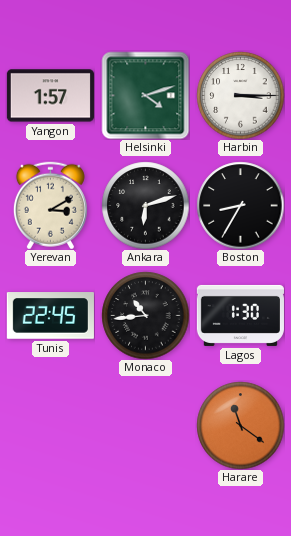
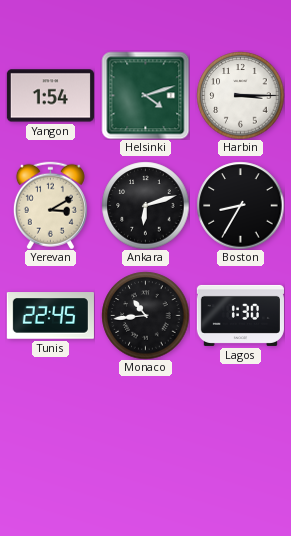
Yangon: 1:57 -> 1:54
Harare: 11:21 -> none
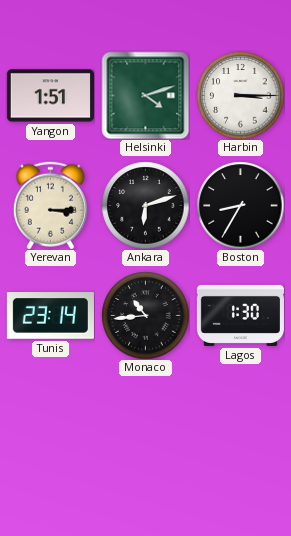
Yangon: 1:54 -> 1:51
Yerevan: 3:10 -> 3:15
Tunis: 22:45 -> 23:14
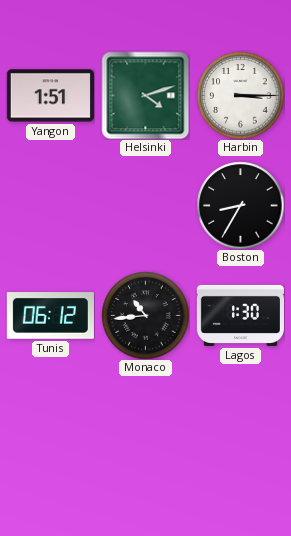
Yerevan: 3:15 -> none
Ankara: 6:12 -> none
Tunis: 23:14 -> 06:12
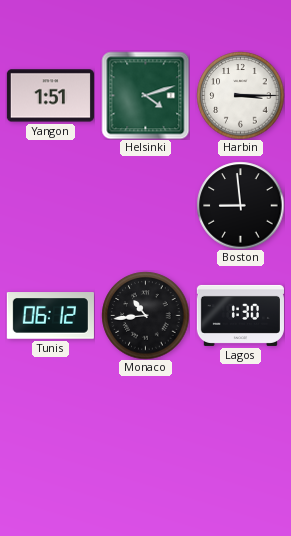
Boston: 8:35 -> 8:59
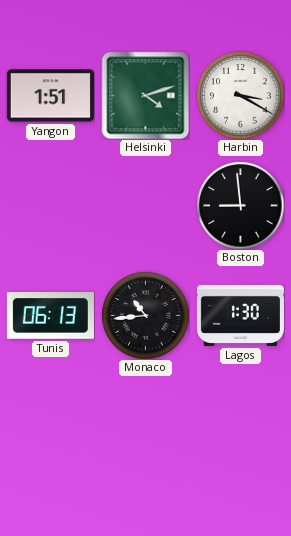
Harbin: 3:15 -> 3:20
Tunis: 06:12 -> 06:13
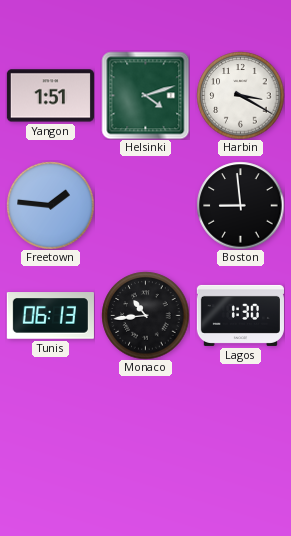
Freetown: none -> 1:46
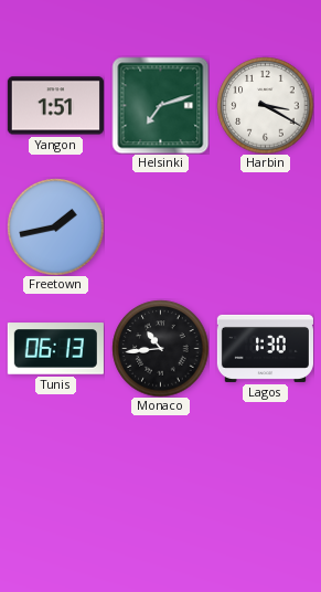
Helsinki: 4:12 -> 7:12
Freetown: 1:46 -> 1:43
Boston: 8:59 -> none
